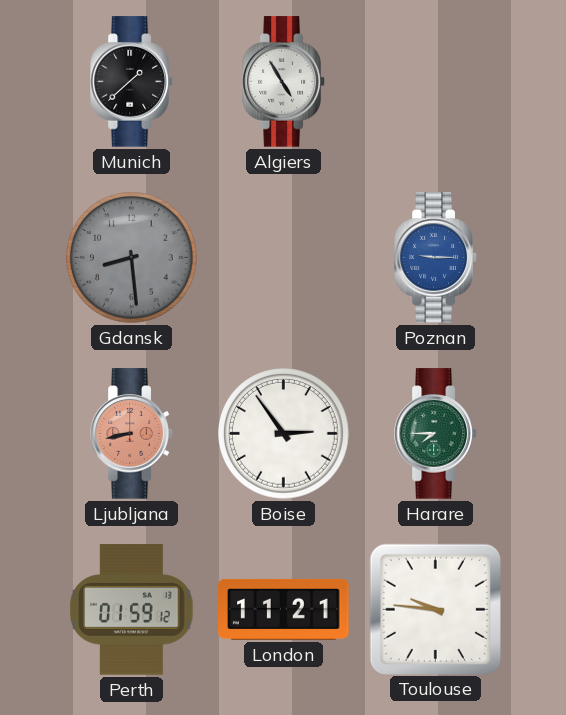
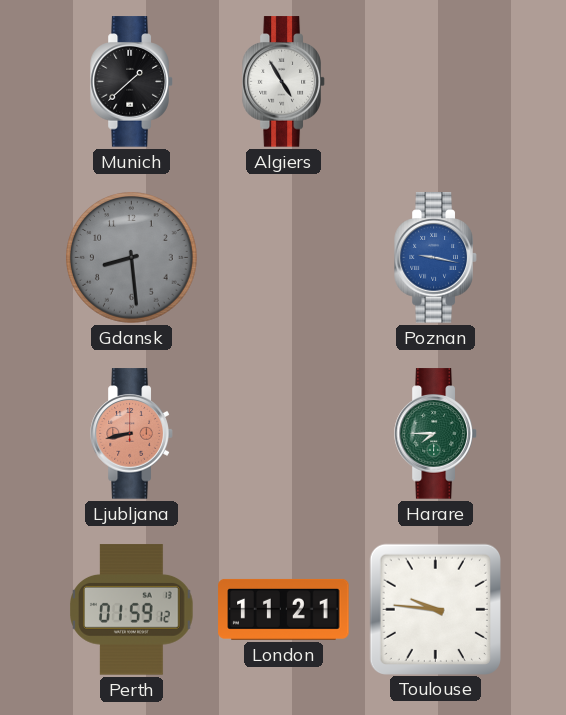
Poznan: 9:15 -> 9:17
Boise: 2:54 -> none
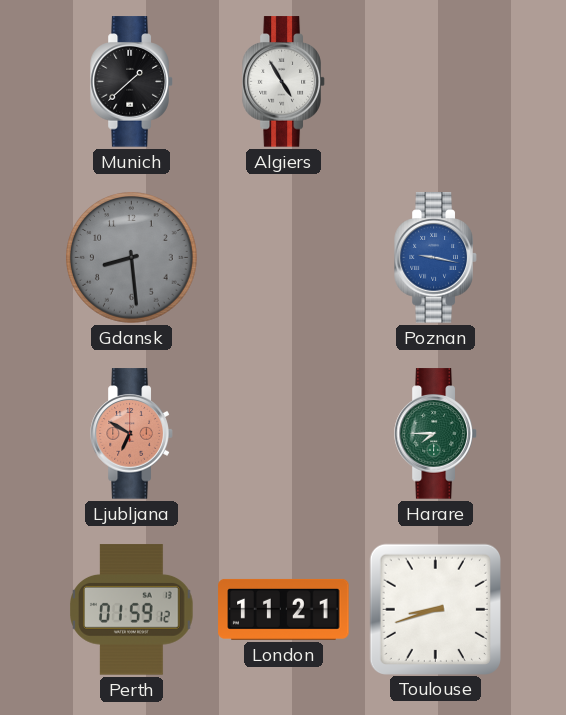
Ljubljana: 8:43 -> 6:50
Toulouse: 9:46 -> 8:42
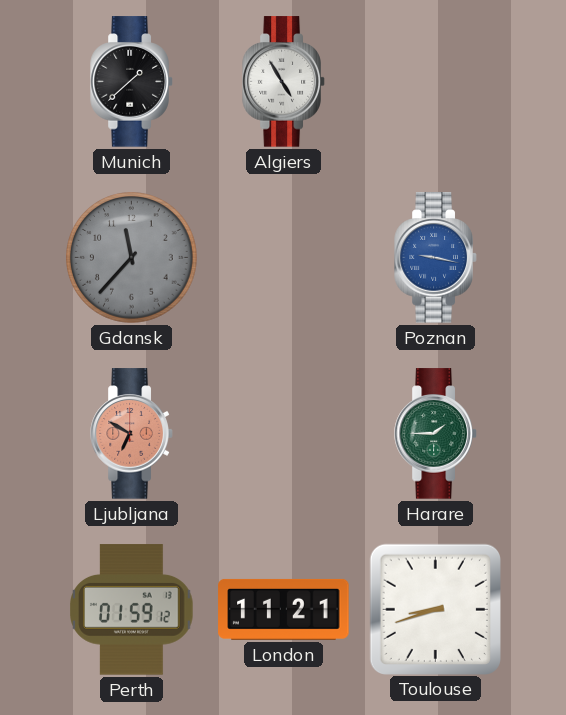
Gdansk: 8:29 -> 11:37
Harare: 7:45 -> 1:45
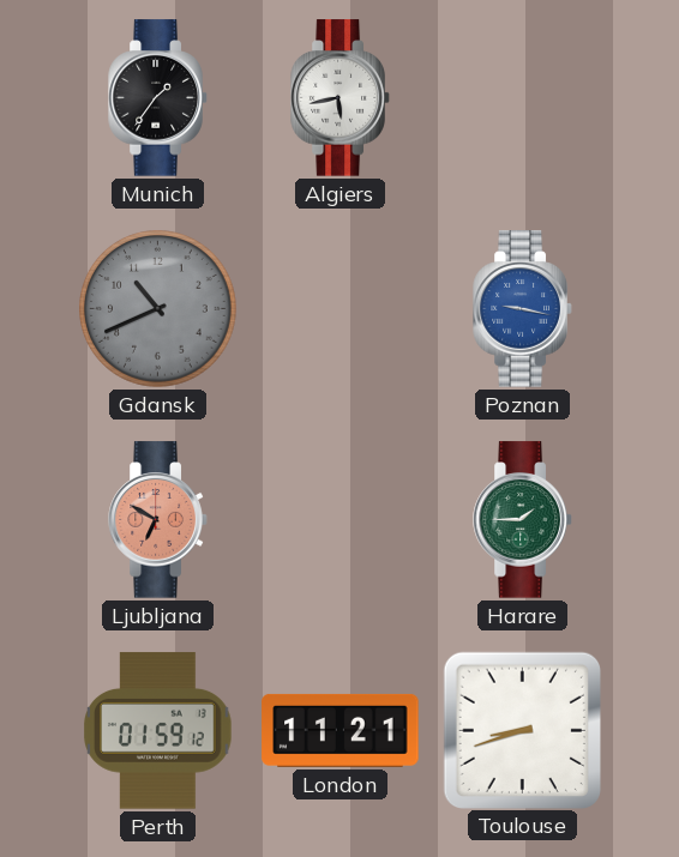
Munich: 1:38 -> 1:36
Algiers: 4:55 -> 5:43
Gdansk: 11:37 -> 10:41
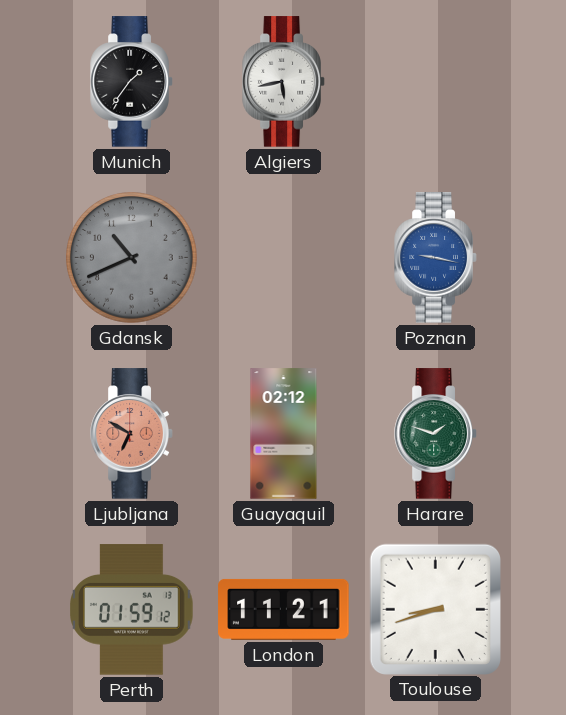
Guayaquil: none -> 02:12
Harare: 1:45 -> 1:48
